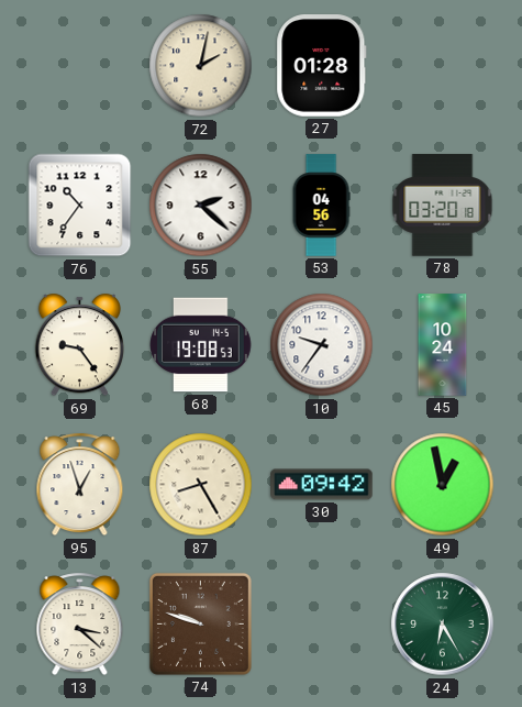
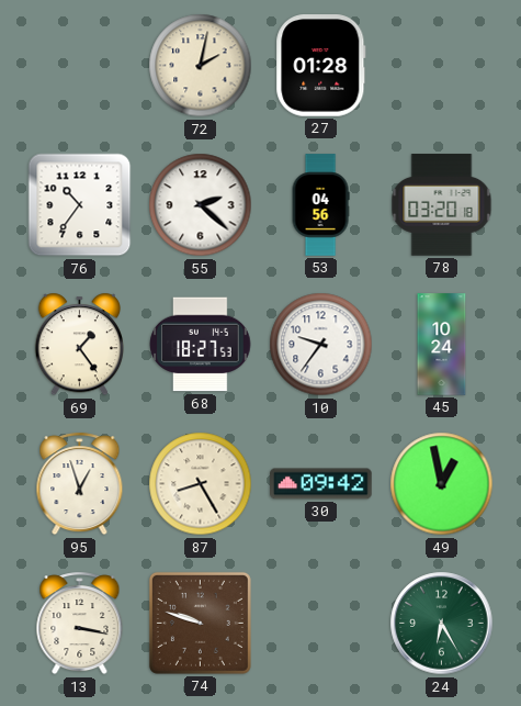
69: 9:24 -> 1:24
68: 19:08 -> 18:27
13: 3:22 -> 3:17
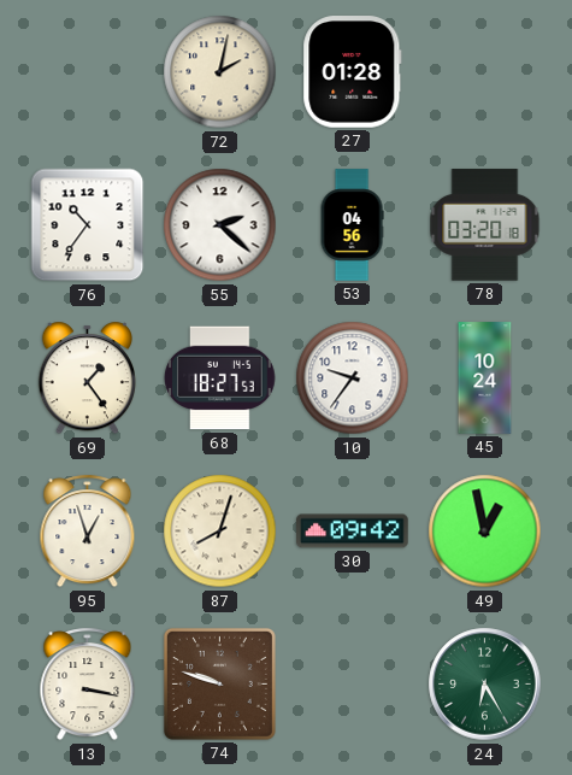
87: 8:25 -> 8:03
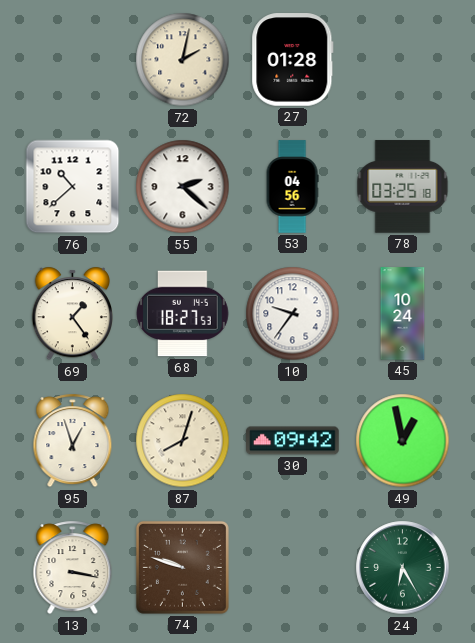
76: 10:36 -> 10:38
78: 03:20 -> 03:25
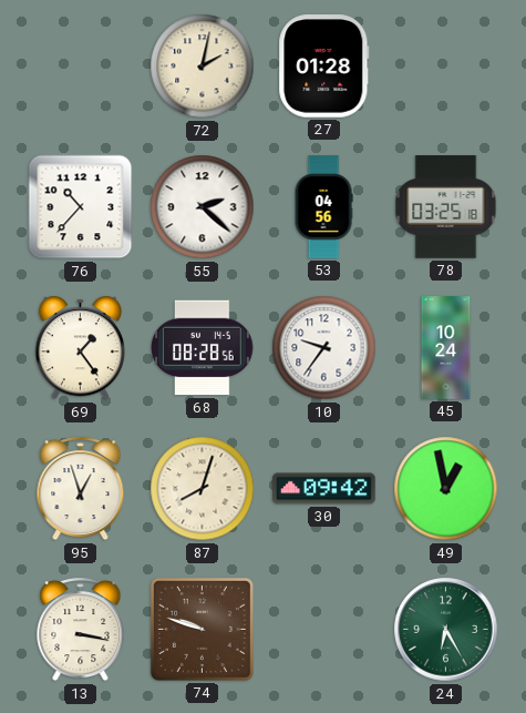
76: 10:38 -> 10:37
68: 18:27 -> 08:28
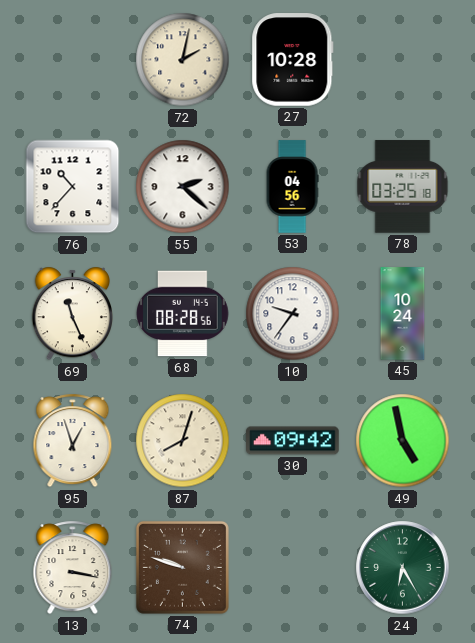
27: 01:28 -> 10:28
69: 1:24 -> 11:26
49: 12:58 -> 4:58
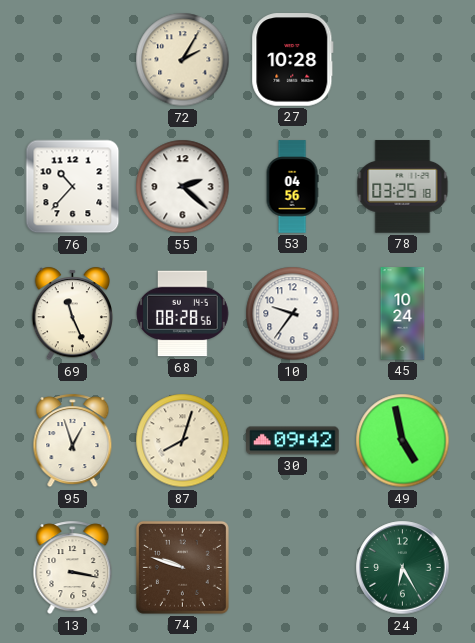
72: 2:02 -> 2:05
